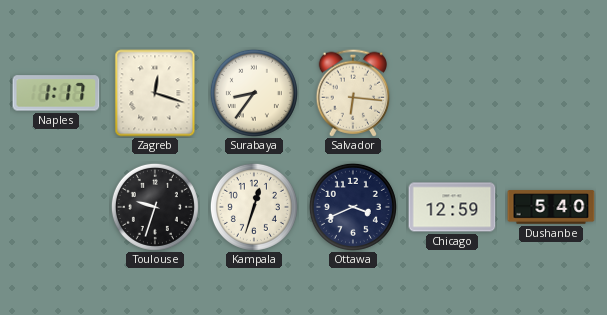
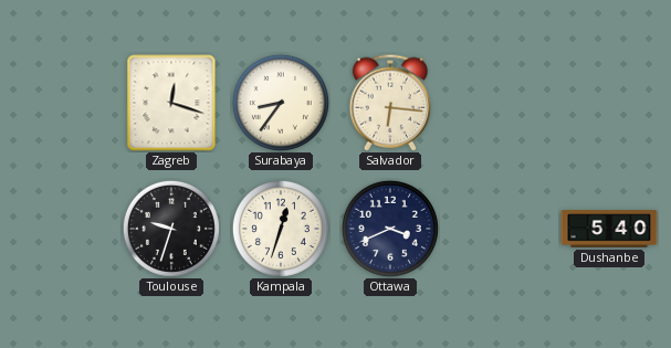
Naples: 1:17 -> none
Chicago: 12:59 -> none
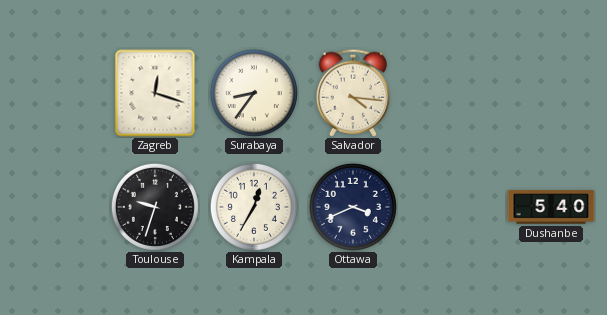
Salvador: 6:16 -> 4:16
Kampala: 12:33 -> 12:35
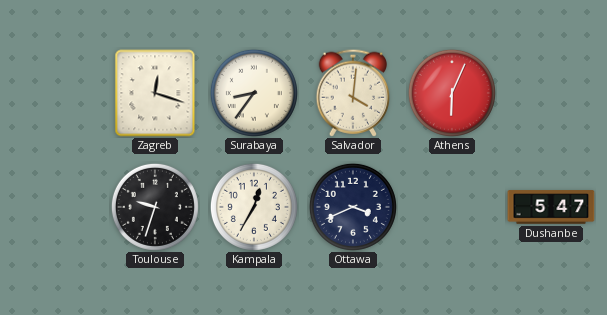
Salvador: 4:16 -> 4:01
Athens: none -> 6:04
Dushanbe: 5:40 -> 5:47
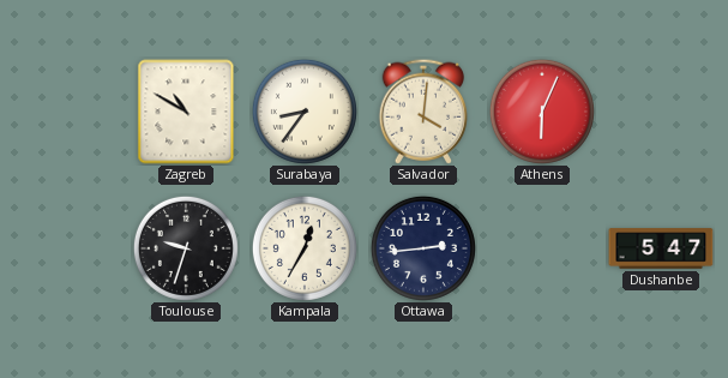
Zagreb: 12:18 -> 10:50
Ottawa: 3:41 -> 2:44
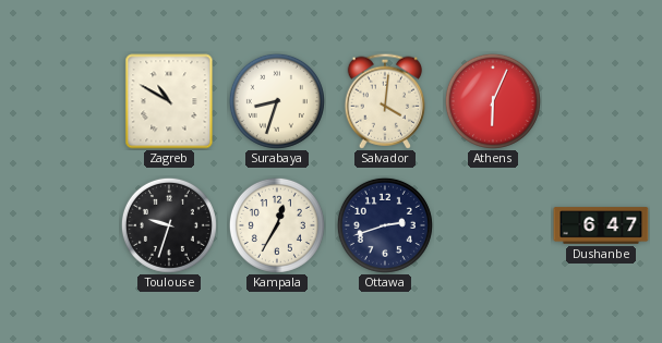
Surabaya: 8:36 -> 8:33
Ottawa: 2:44 -> 2:42
Dushanbe: 5:47 -> 6:47
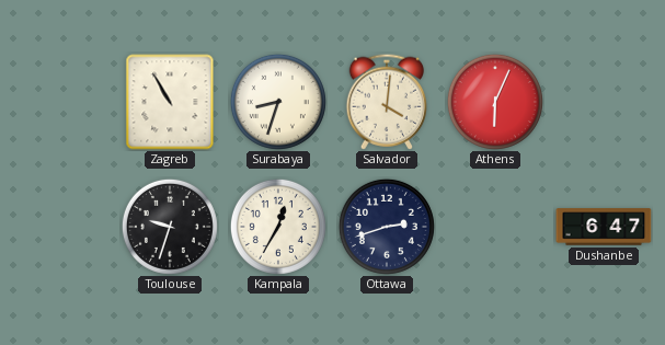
Zagreb: 10:50 -> 10:55
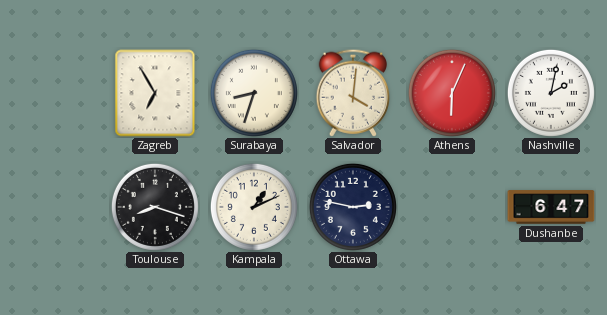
Zagreb: 10:55 -> 6:55
Nashville: none -> 2:02
Toulouse: 9:33 -> 8:18
Kampala: 12:35 -> 1:11
Ottawa: 2:42 -> 2:47
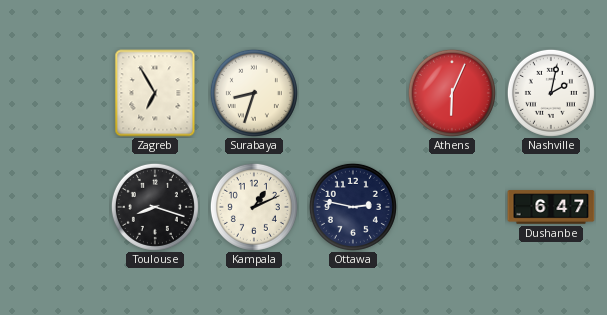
Salvador: 4:01 -> none
